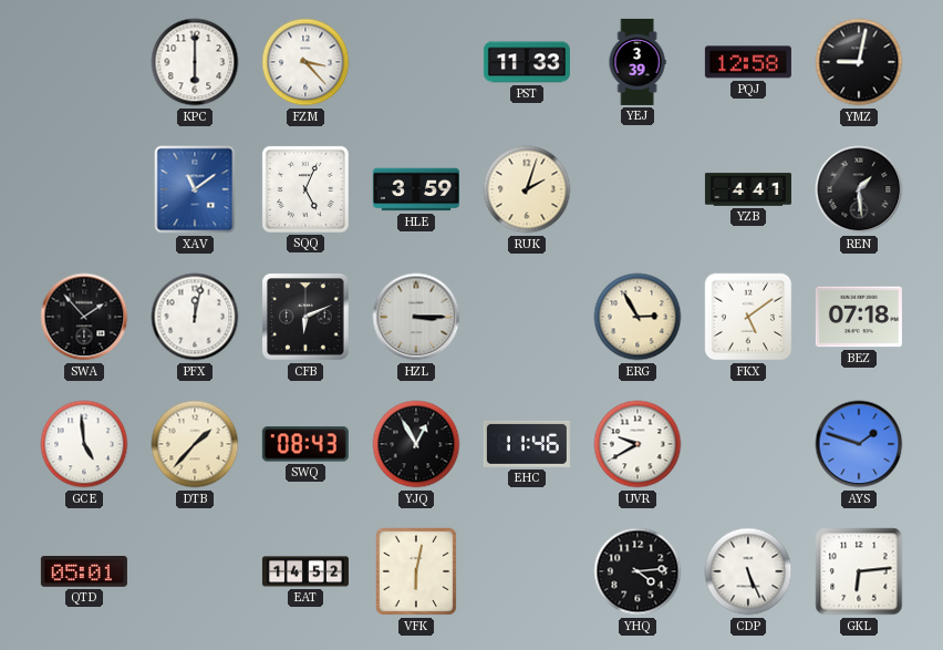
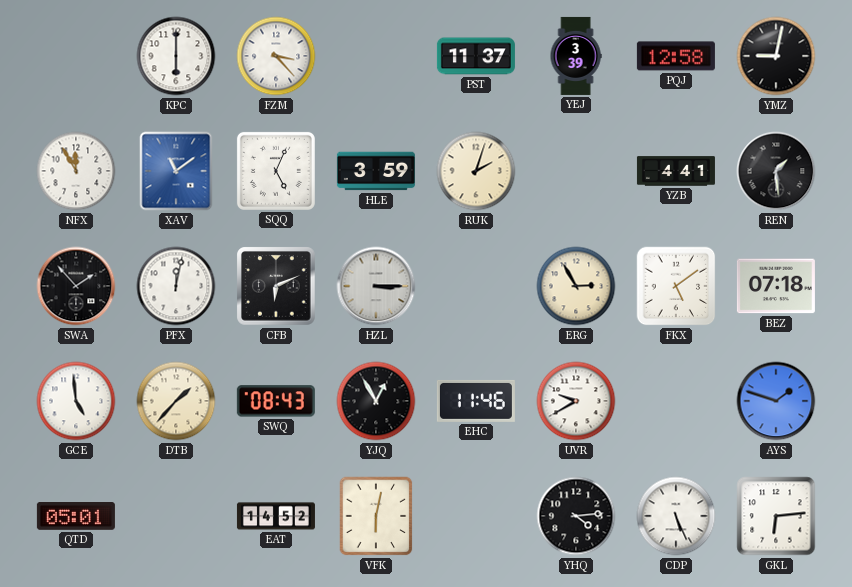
PST: 11:33 -> 11:37
NFX: none -> 11:55
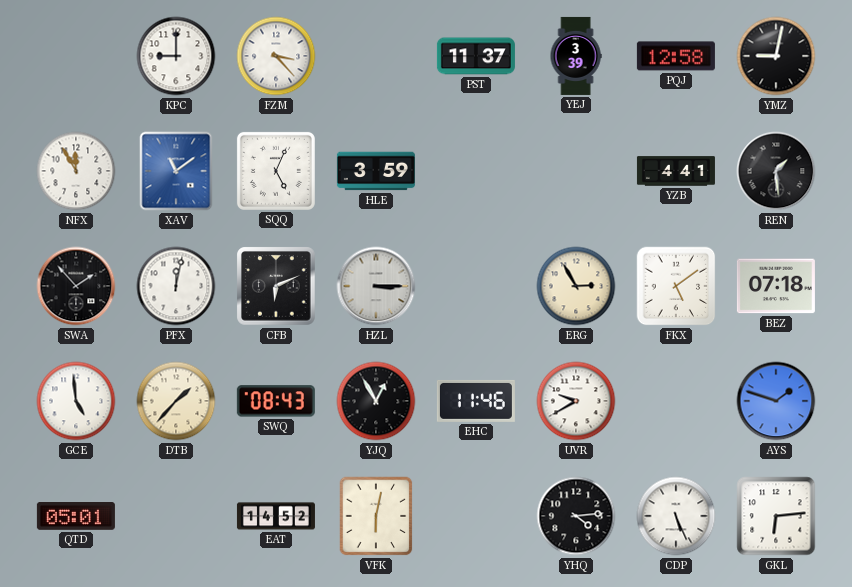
KPC: 6:00 -> 9:00
RUK: 2:03 -> none
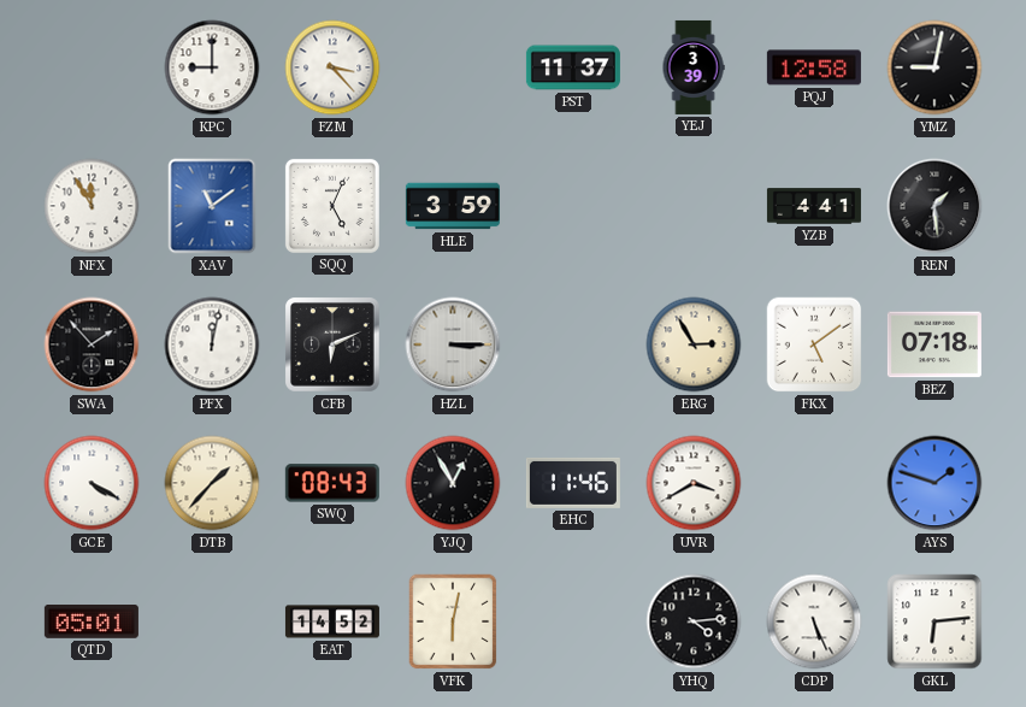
GCE: 4:59 -> 4:20
UVR: 9:40 -> 3:40
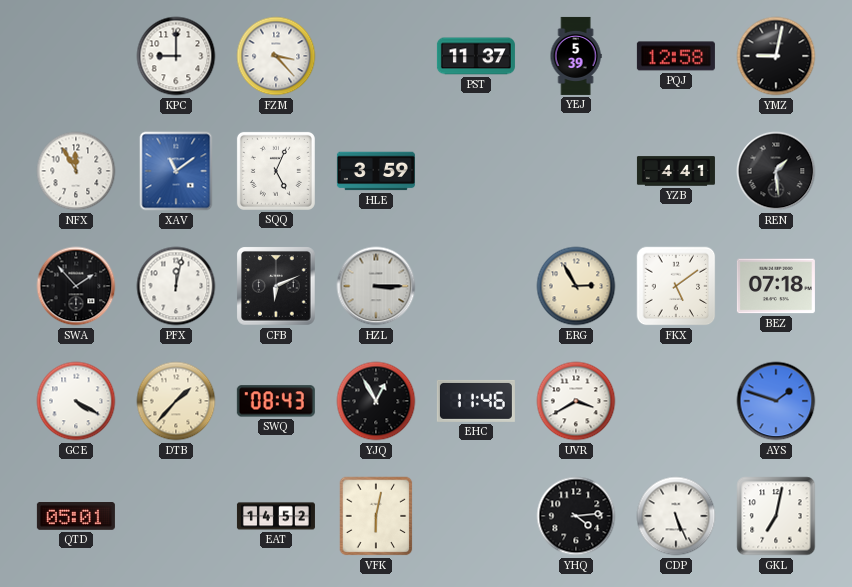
YEJ: 3:39 -> 5:39
GKL: 6:14 -> 7:02
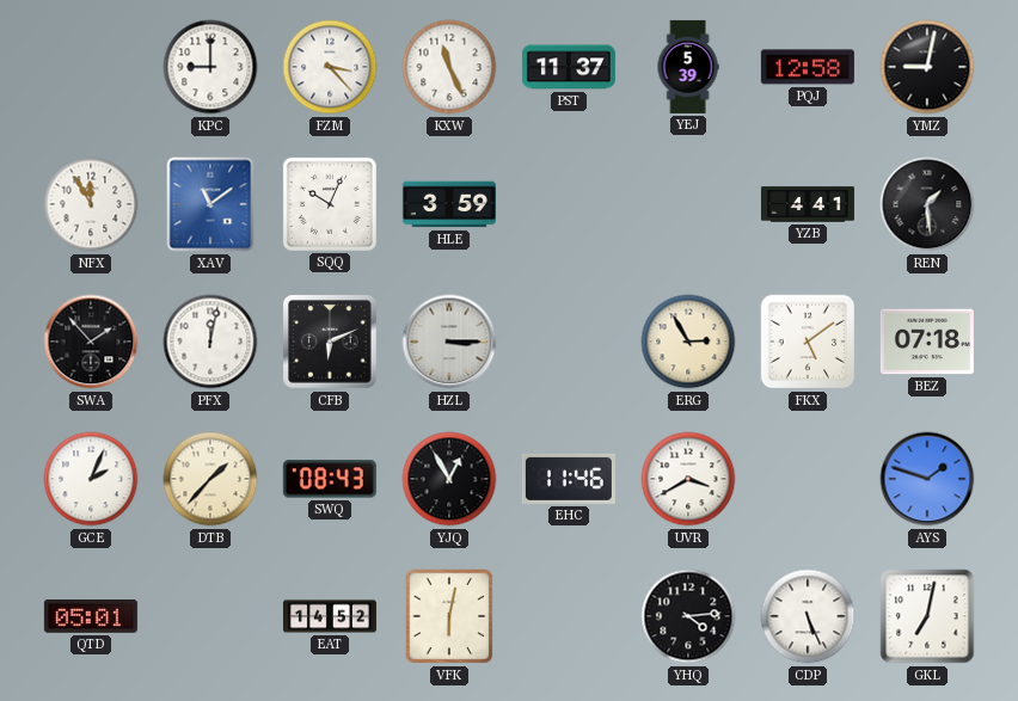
KXW: none -> 11:26
SQQ: 5:04 -> 10:04
GCE: 4:20 -> 2:04
